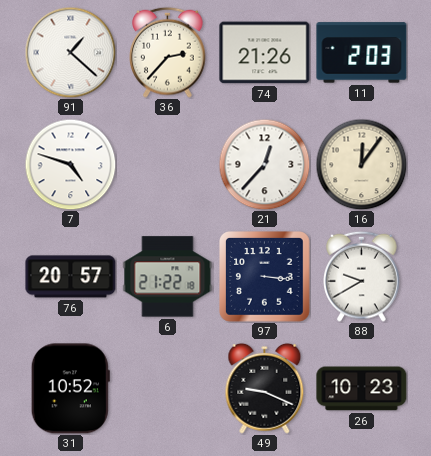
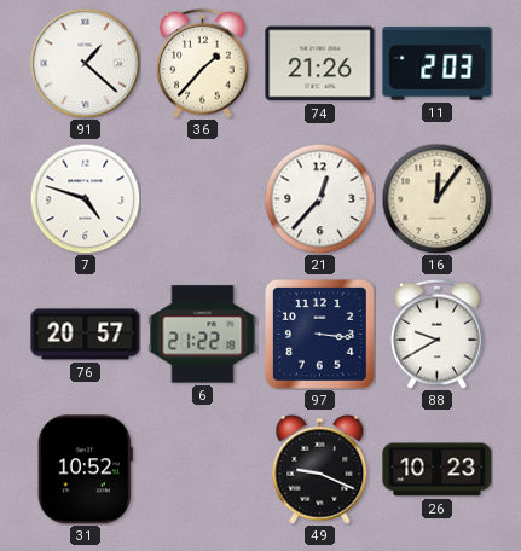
36: 2:37 -> 1:37
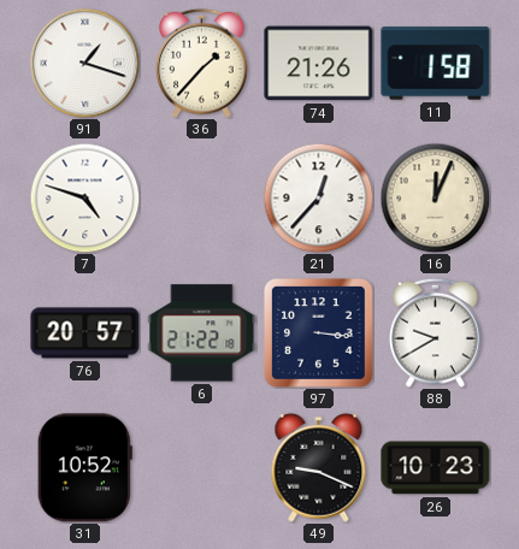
91: 1:22 -> 1:18
11: 2:03 -> 1:58
16: 12:06 -> 12:04
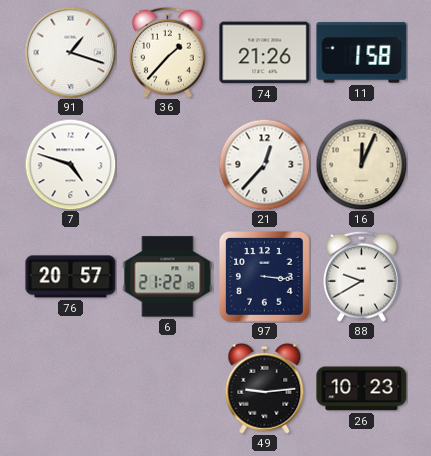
31: 10:52 -> none
49: 9:19 -> 9:14
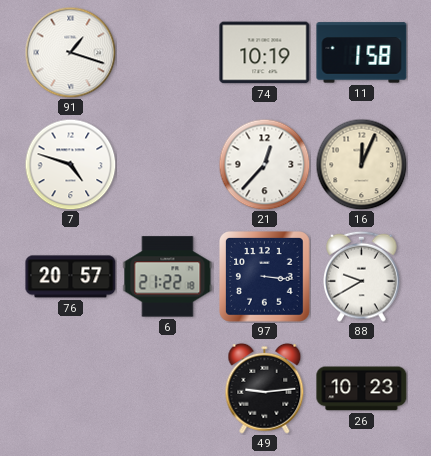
36: 1:37 -> none
74: 21:26 -> 10:19
